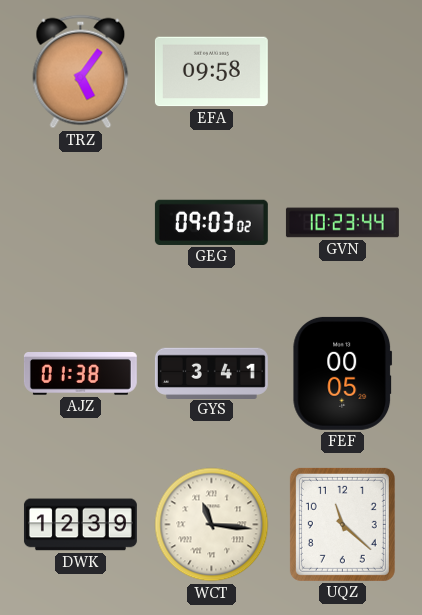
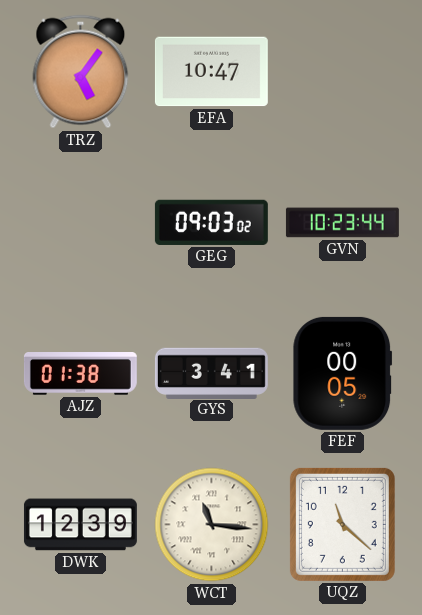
EFA: 09:58 -> 10:47
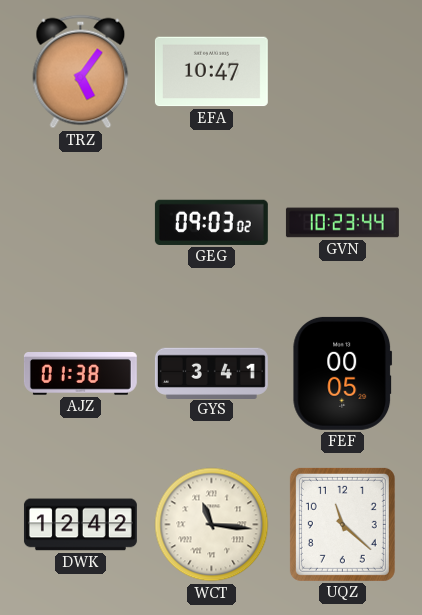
DWK: 12:39 -> 12:42
